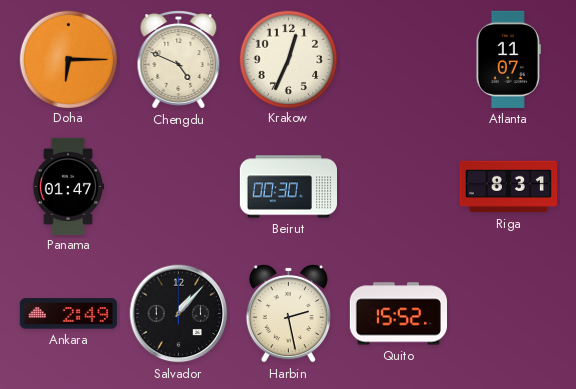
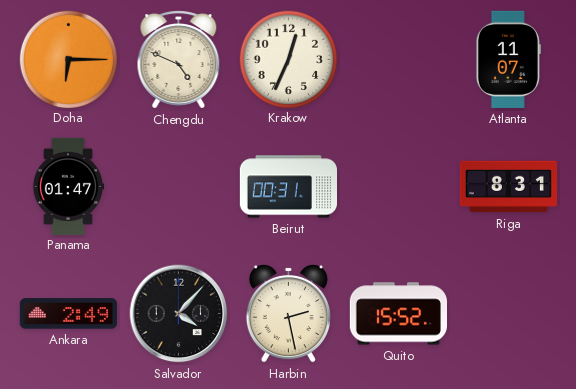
Beirut: 00:30 -> 00:31
Salvador: 1:07 -> 4:07
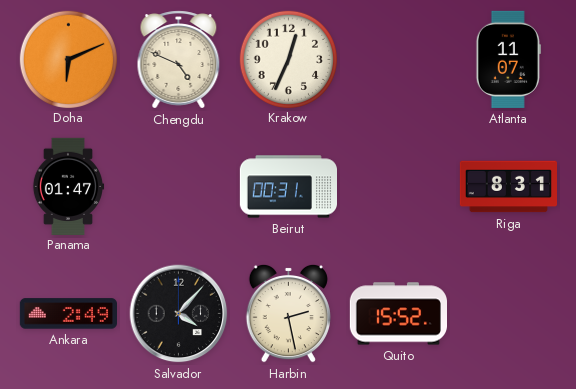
Doha: 6:15 -> 6:11
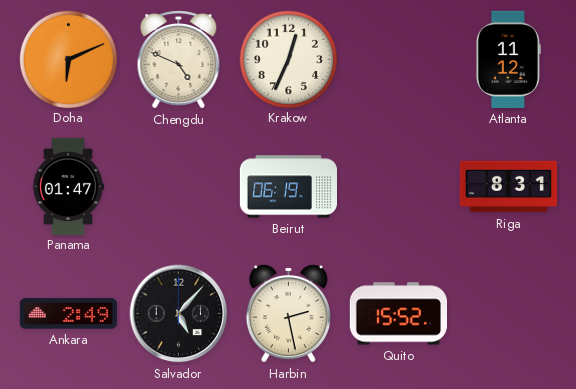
Atlanta: 11:07 -> 11:12
Beirut: 00:31 -> 06:19
Salvador: 4:07 -> 5:07
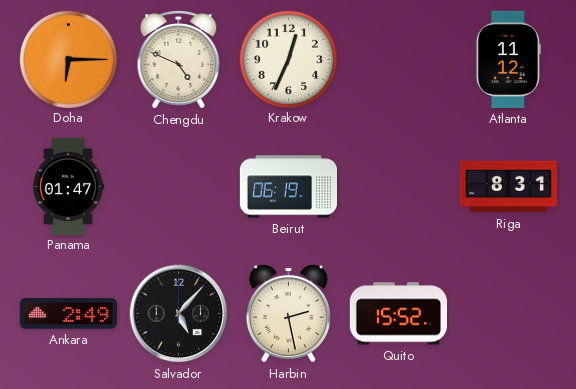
Doha: 6:11 -> 6:15
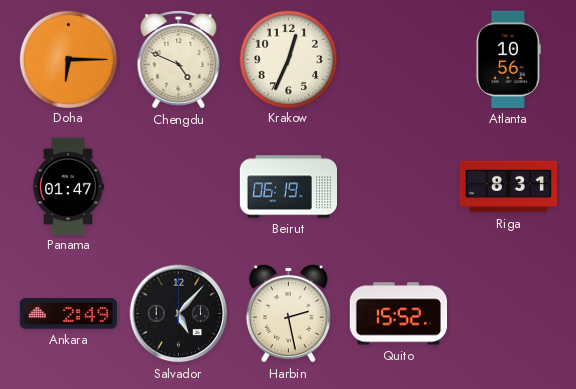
Atlanta: 11:12 -> 10:56
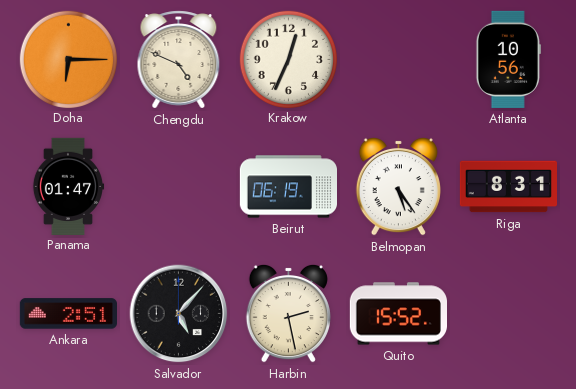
Belmopan: none -> 5:24
Ankara: 2:49 -> 2:51
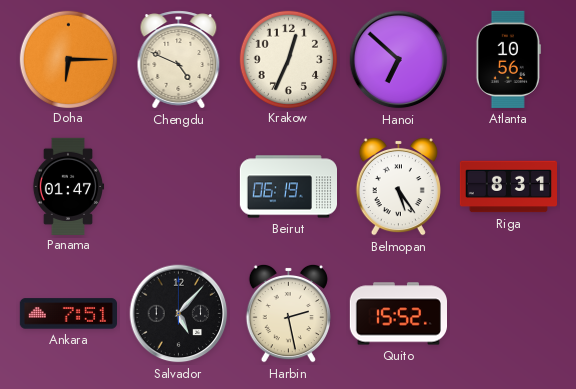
Hanoi: none -> 6:52
Ankara: 2:51 -> 7:51
